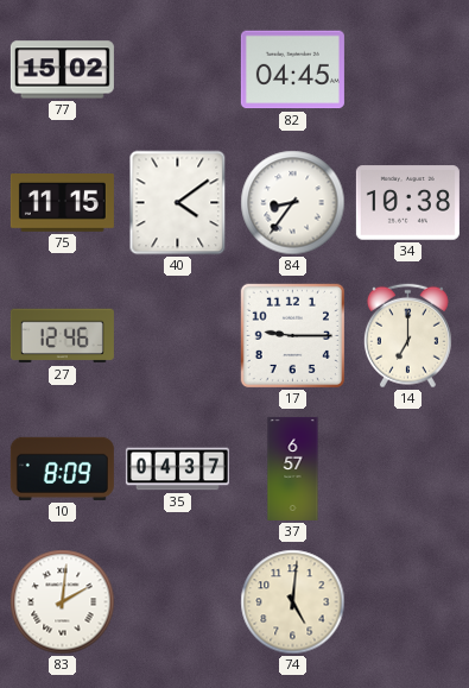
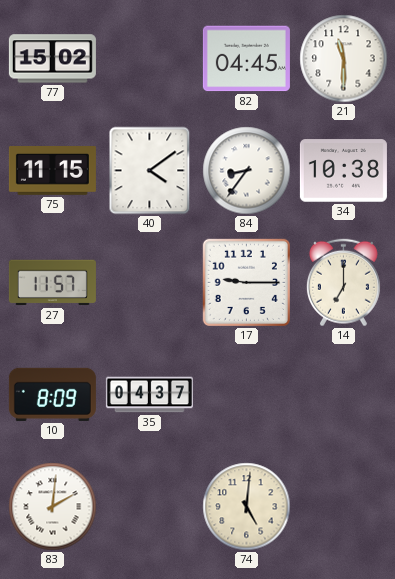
21: none -> 11:30
27: 12:46 -> 11:57
37: 6:57 -> none
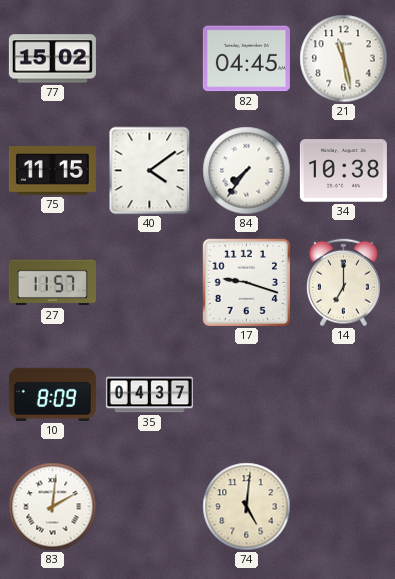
21: 11:30 -> 11:28
84: 8:36 -> 7:36
17: 9:15 -> 9:18
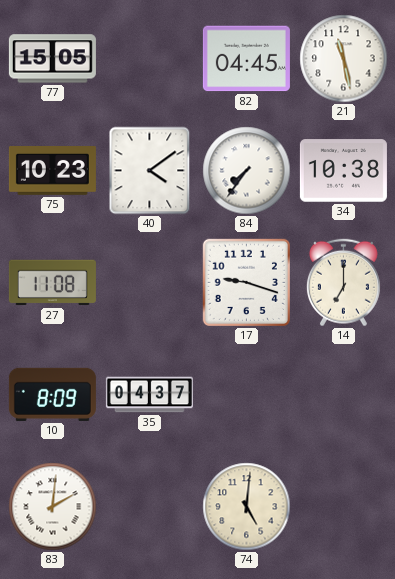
77: 15:02 -> 15:05
75: 11:15 -> 10:23
27: 11:57 -> 11:08
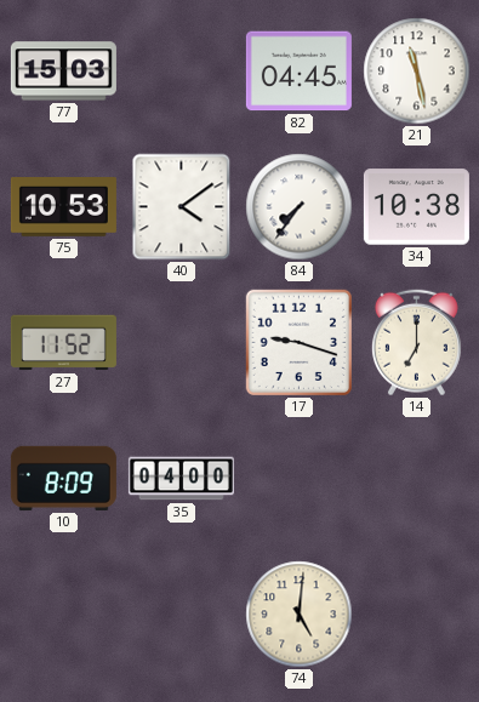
77: 15:05 -> 15:03
75: 10:23 -> 10:53
27: 11:08 -> 11:52
35: 04:37 -> 04:00
83: 2:01 -> none
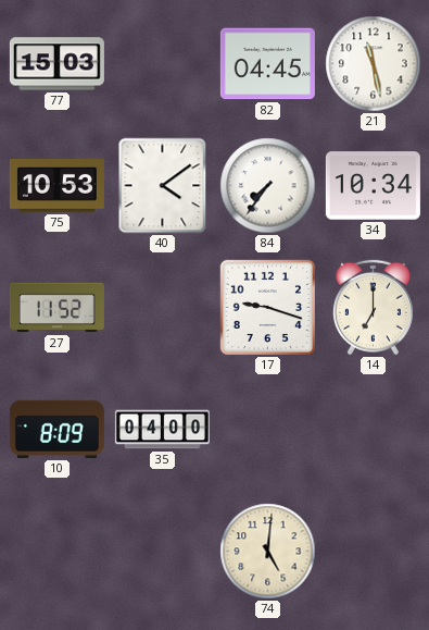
34: 10:38 -> 10:34
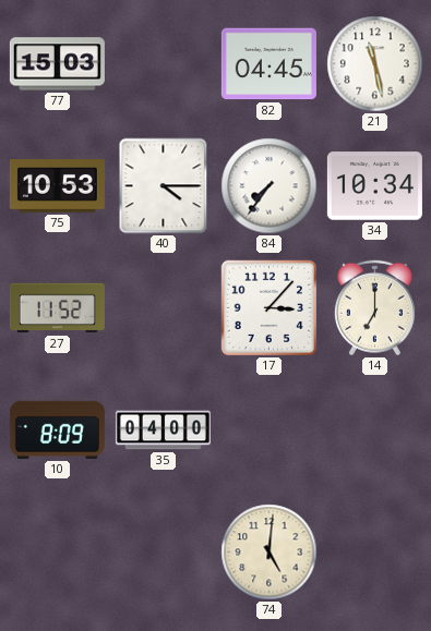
40: 4:09 -> 4:15
17: 9:18 -> 3:07
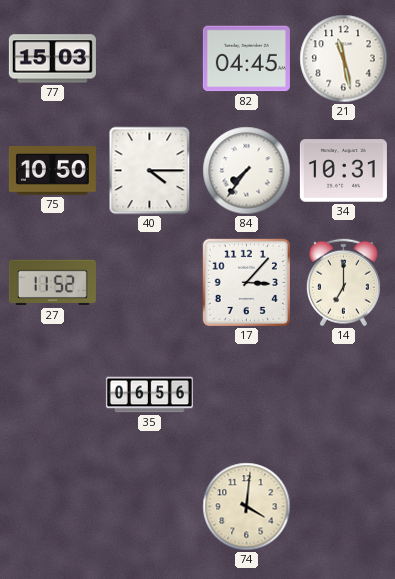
75: 10:53 -> 10:50
34: 10:34 -> 10:31
10: 8:09 -> none
35: 04:00 -> 06:56
74: 5:01 -> 4:01
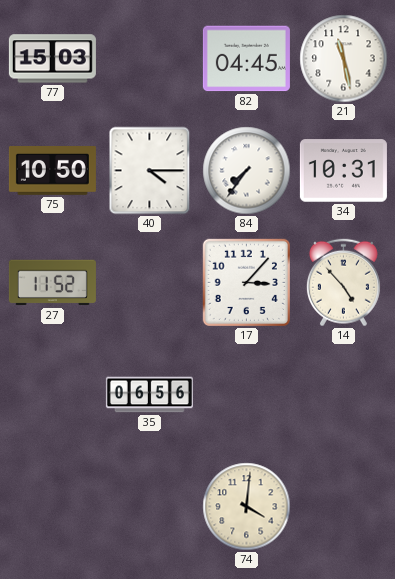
14: 7:00 -> 4:53
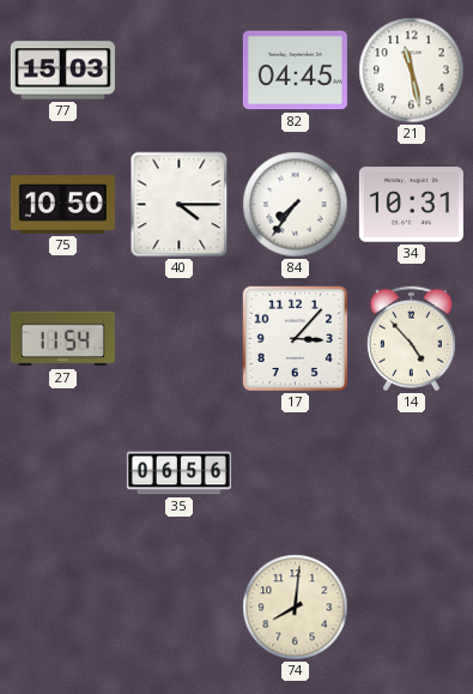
27: 11:52 -> 11:54
74: 4:01 -> 8:01
